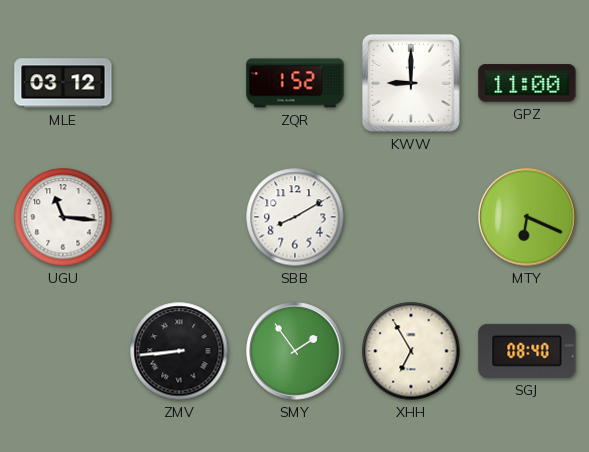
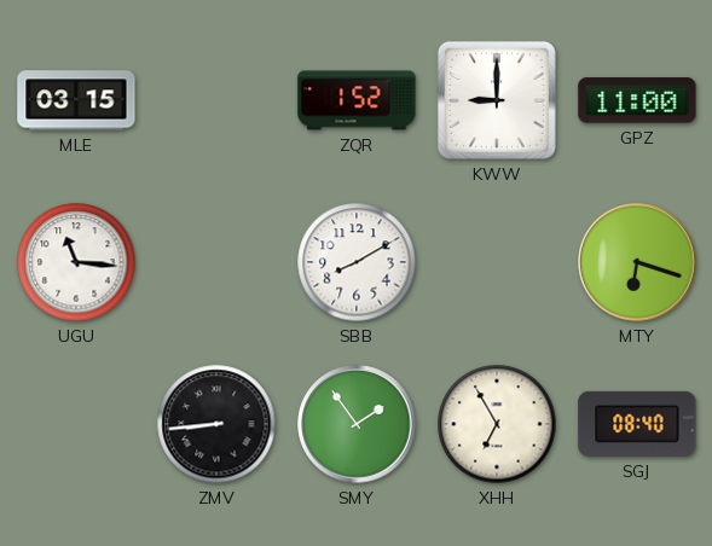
MLE: 03:12 -> 03:15
MTY: 6:19 -> 6:18
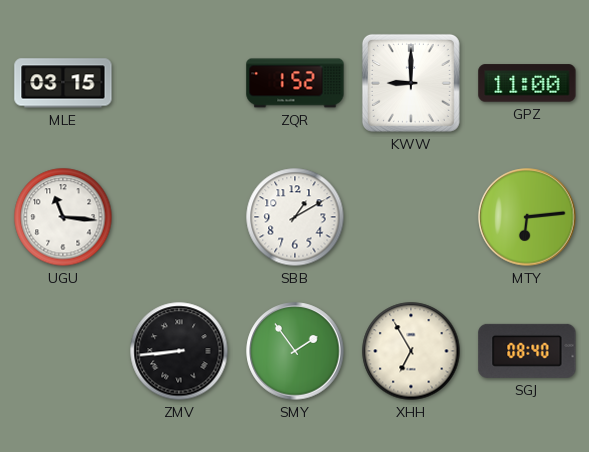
SBB: 8:10 -> 1:10
MTY: 6:18 -> 6:14
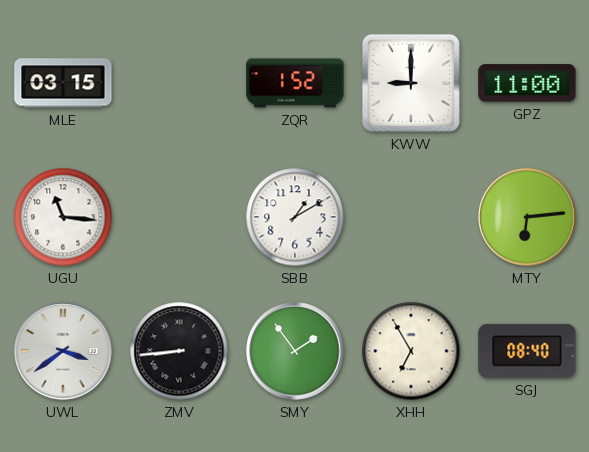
UWL: none -> 3:39
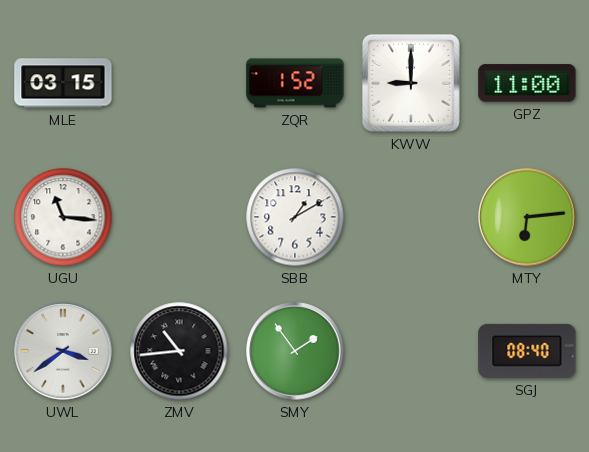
ZMV: 8:44 -> 10:44
XHH: 6:55 -> none
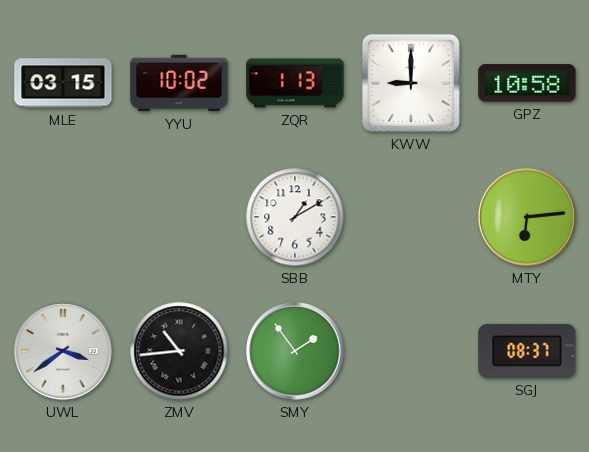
YYU: none -> 10:02
ZQR: 1:52 -> 1:13
GPZ: 11:00 -> 10:58
UGU: 11:16 -> none
SGJ: 08:40 -> 08:37
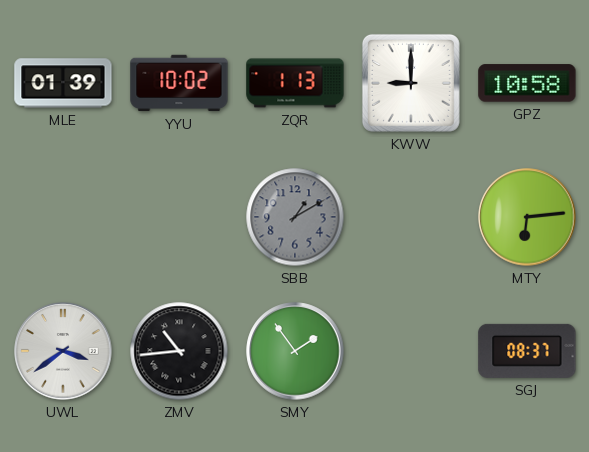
MLE: 03:15 -> 01:39
SBB dial: white -> grey
